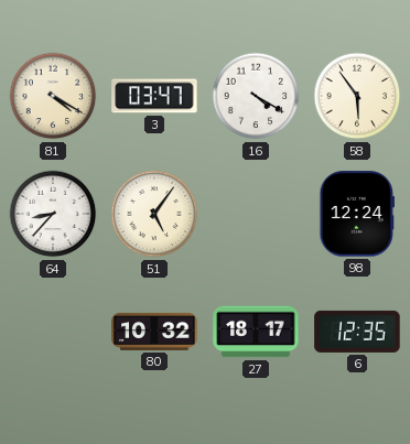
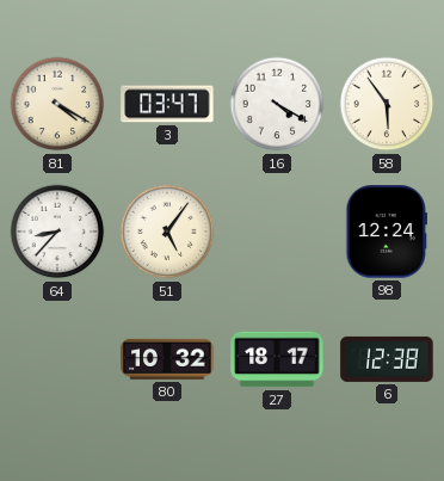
6: 12:35 -> 12:38
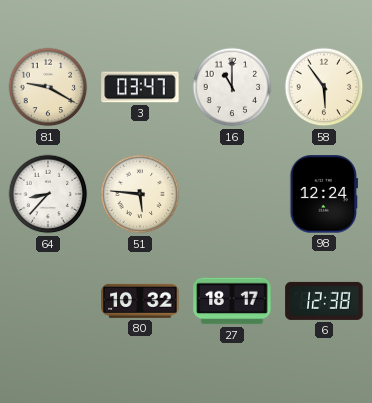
81: 4:20 -> 9:20
16: 4:20 -> 11:00
51: 5:06 -> 5:46
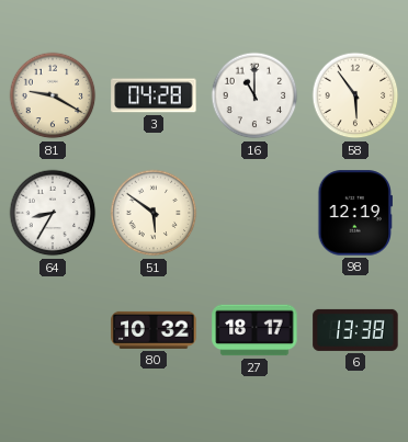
3: 03:47 -> 04:28
64: 8:37 -> 8:35
51: 5:46 -> 5:51
98: 12:24 -> 12:19
6: 12:38 -> 13:38
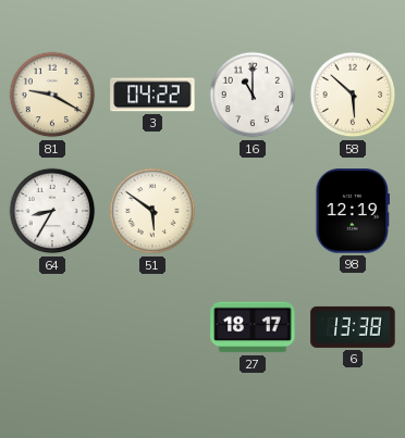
3: 04:28 -> 04:22
58: 5:54 -> 5:52
80: 10:32 -> none
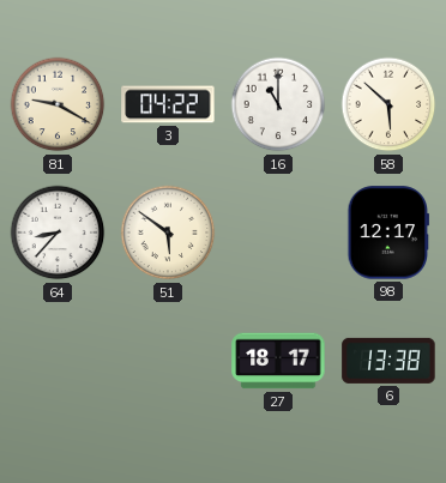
64: 8:35 -> 8:37
98: 12:19 -> 12:17
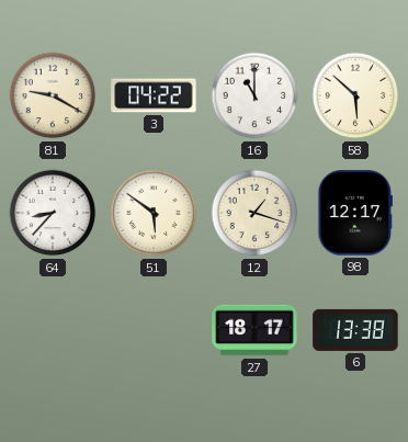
12: none -> 1:18
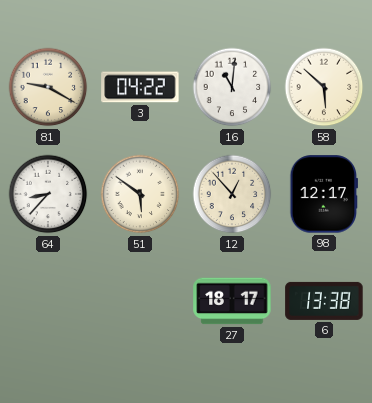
16: 11:00 -> 11:01
12: 1:18 -> 12:53
